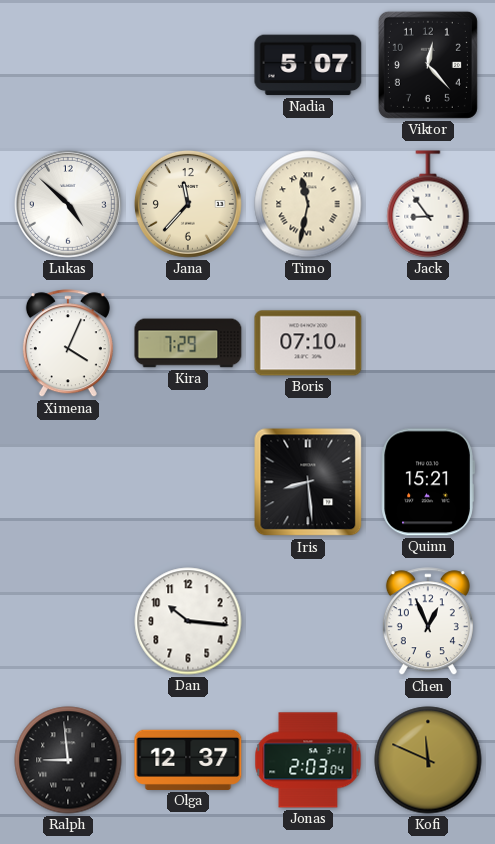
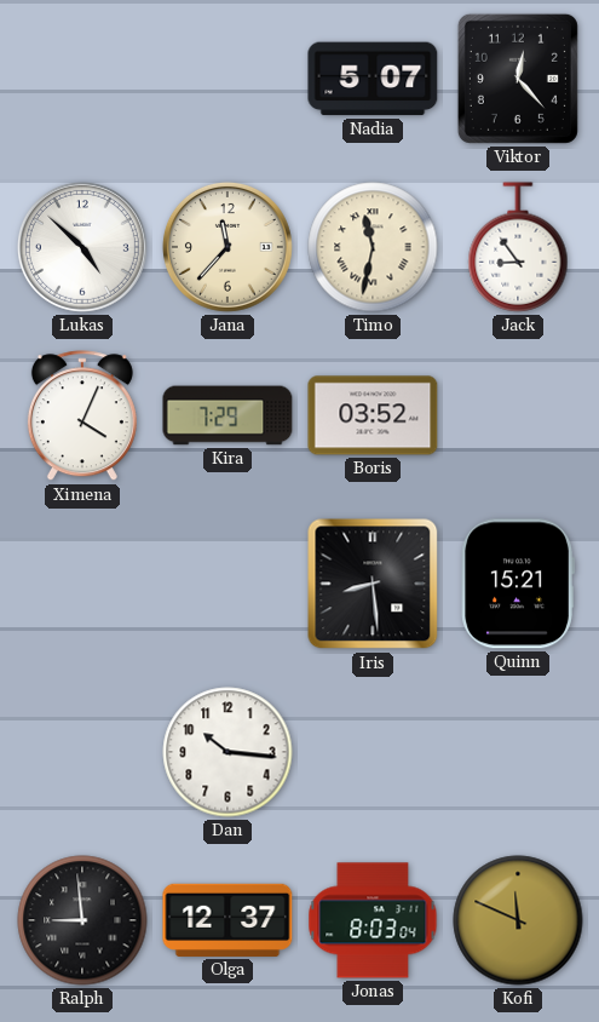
Boris: 07:10 -> 03:52
Chen: 12:56 -> none
Jonas: 2:03 -> 8:03
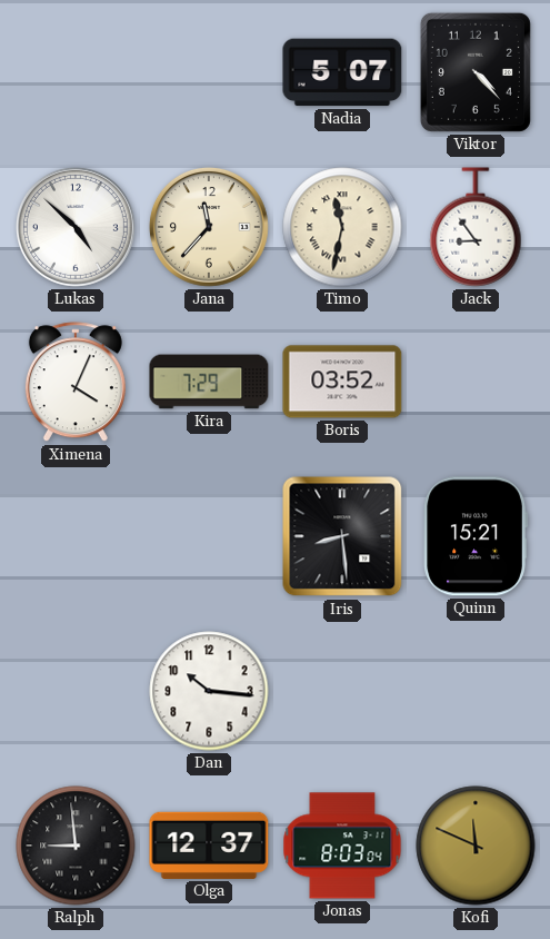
Viktor: 12:23 -> 4:23
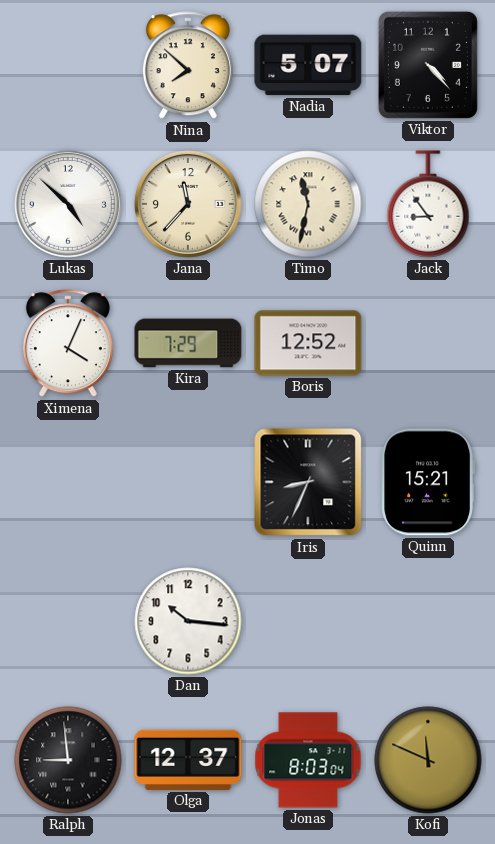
Nina: none -> 7:52
Boris: 03:52 -> 12:52
Iris: 8:29 -> 8:34
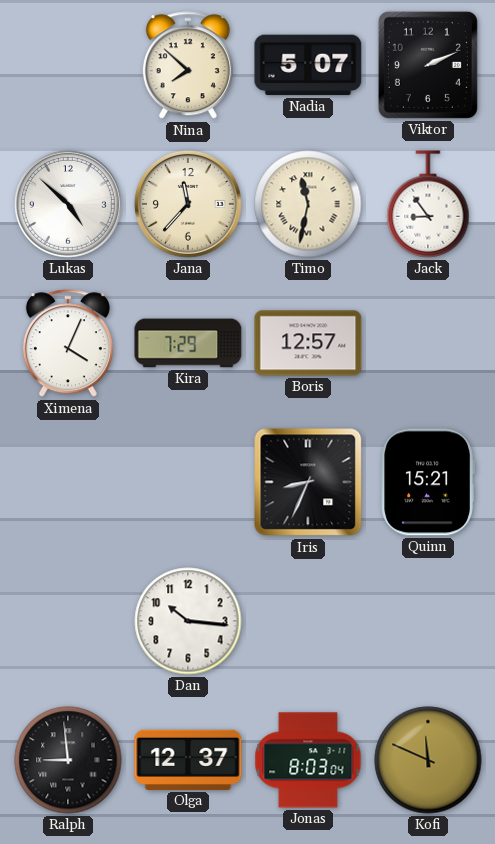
Viktor: 4:23 -> 2:11
Boris: 12:52 -> 12:57
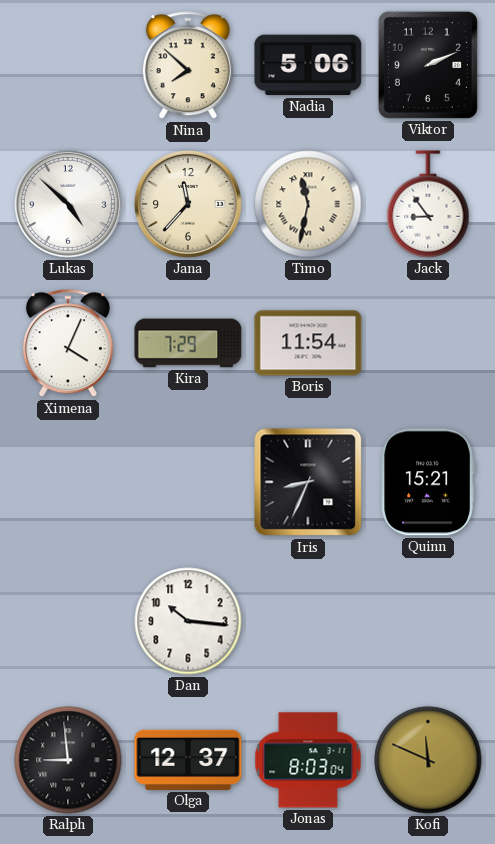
Nadia: 5:07 -> 5:06
Boris: 12:57 -> 11:54
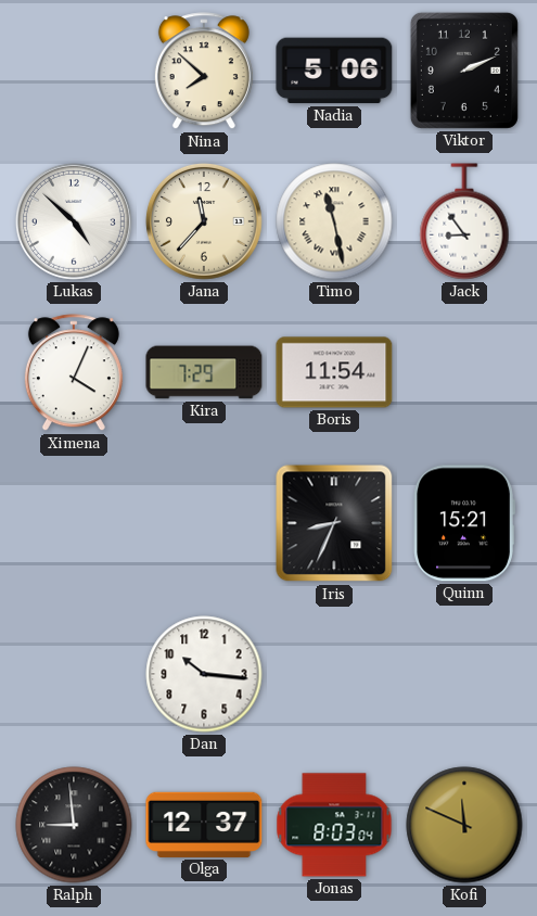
Timo: 11:32 -> 11:28
